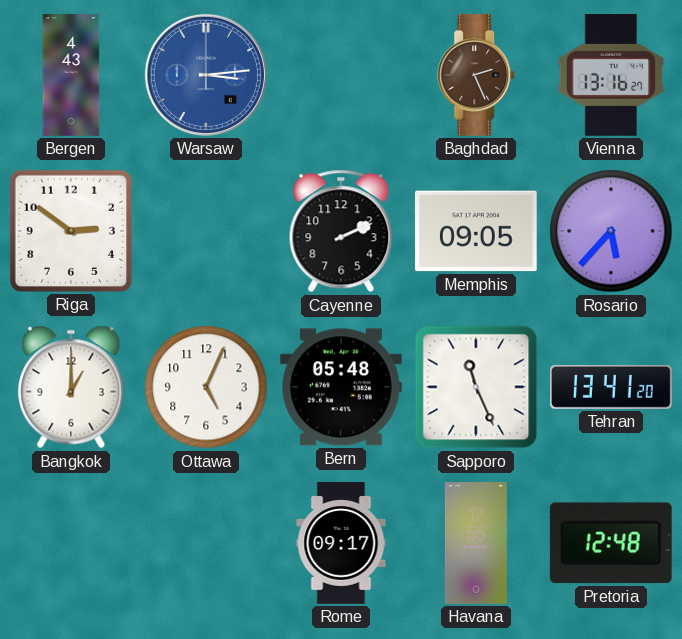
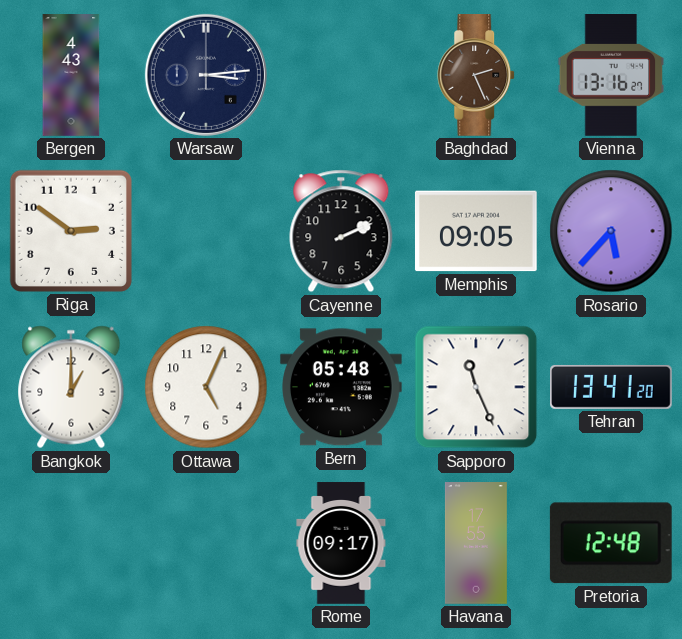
Warsaw dial: blue -> navy
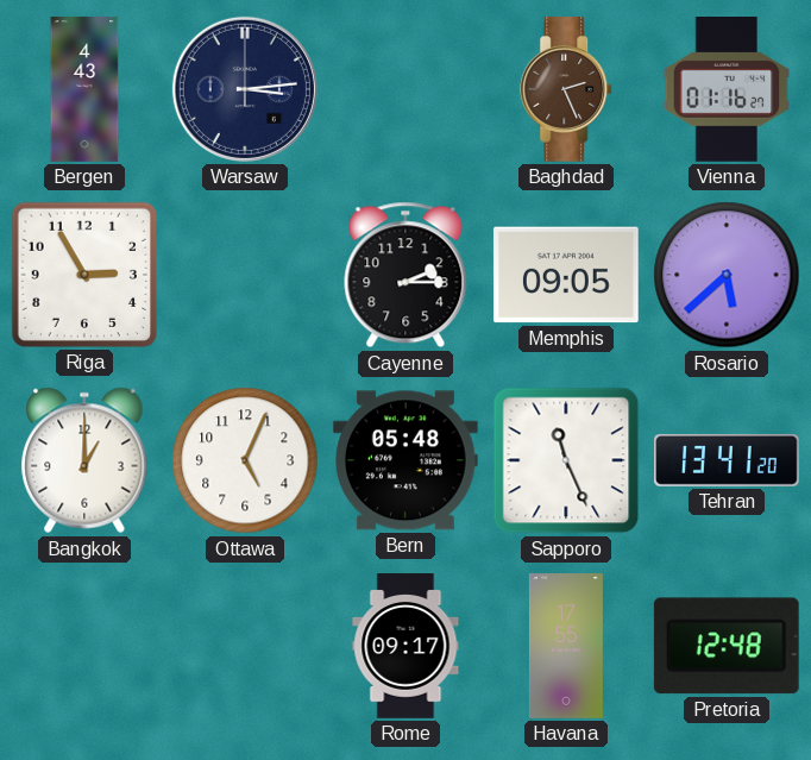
Vienna: 13:16 -> 01:16
Riga: 2:51 -> 2:55
Cayenne: 2:11 -> 2:15
Rosario: 5:37 -> 5:38
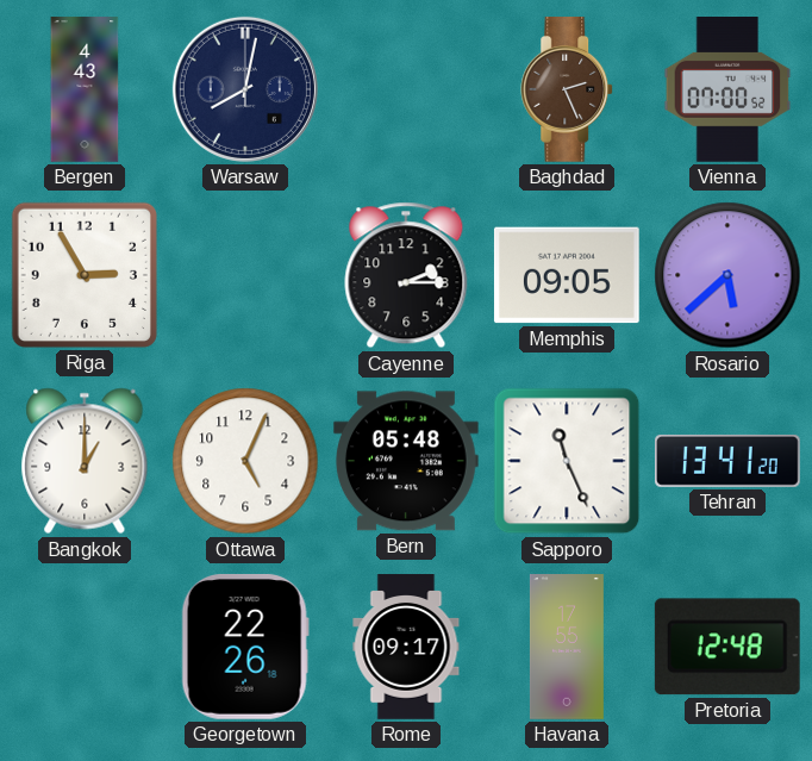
Warsaw: 3:14 -> 8:02
Vienna: 01:16 -> 07:00
Georgetown: none -> 22:26
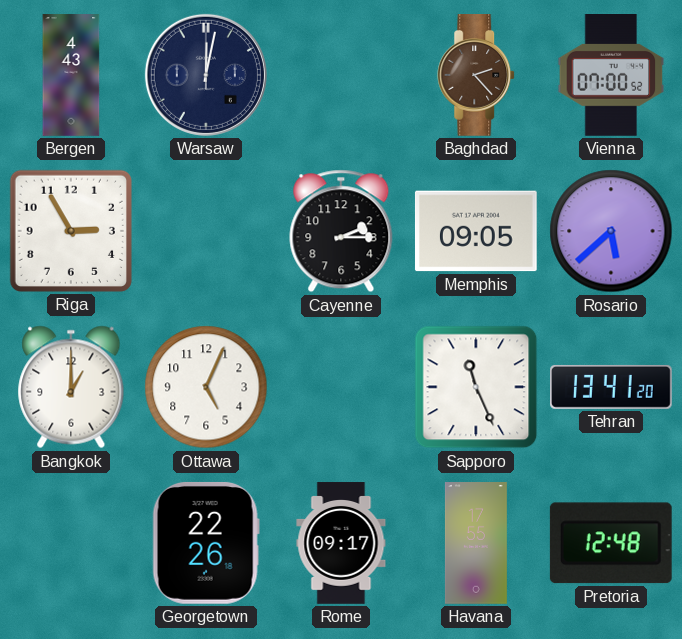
Warsaw: 8:02 -> 12:02
Baghdad: 2:26 -> 2:23
Bern: 05:48 -> none
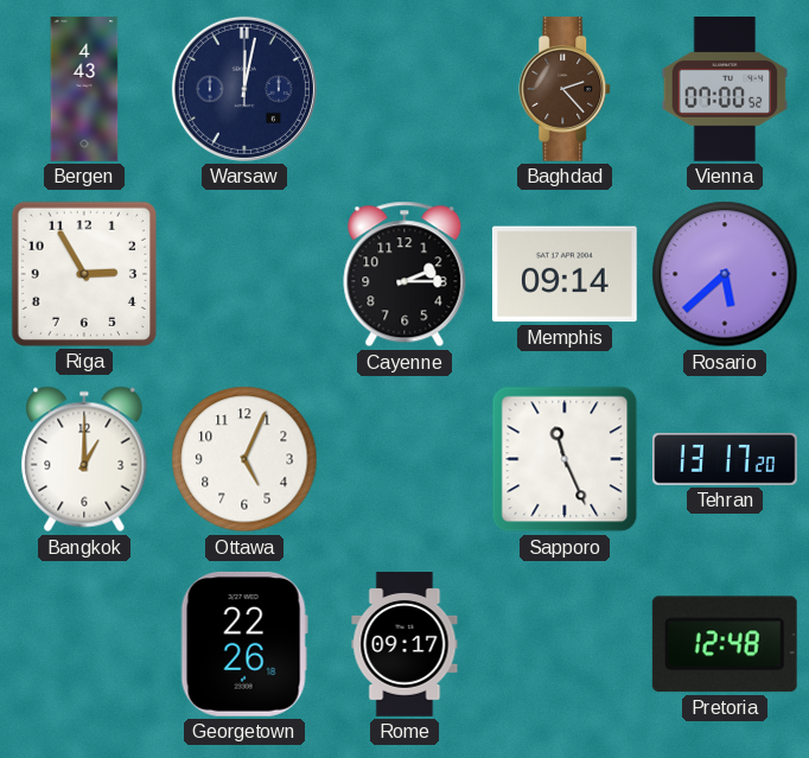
Memphis: 09:05 -> 09:14
Tehran: 13:41 -> 13:17
Havana: 17:55 -> none
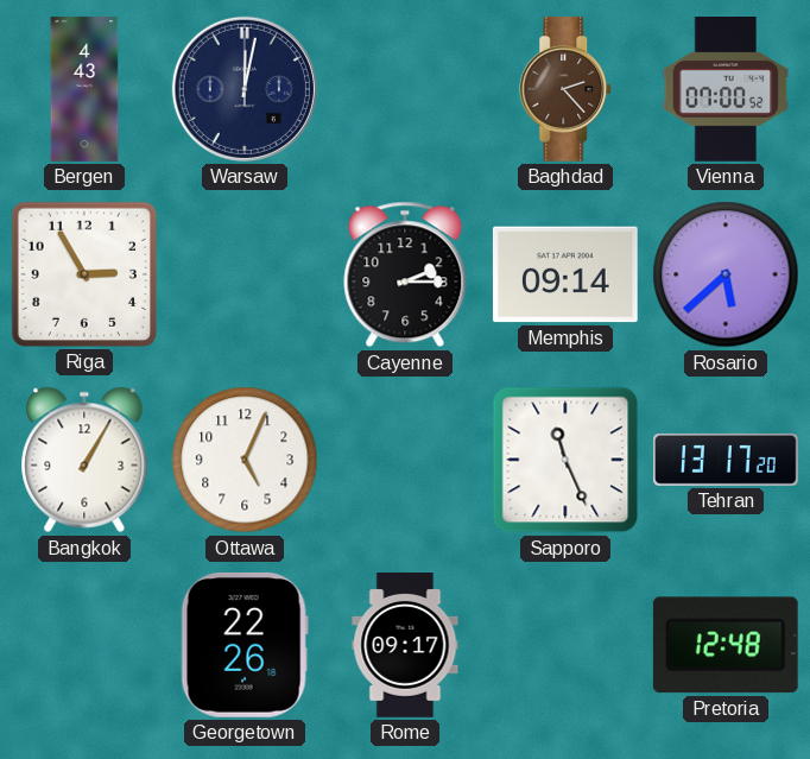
Bangkok: 1:00 -> 1:05
